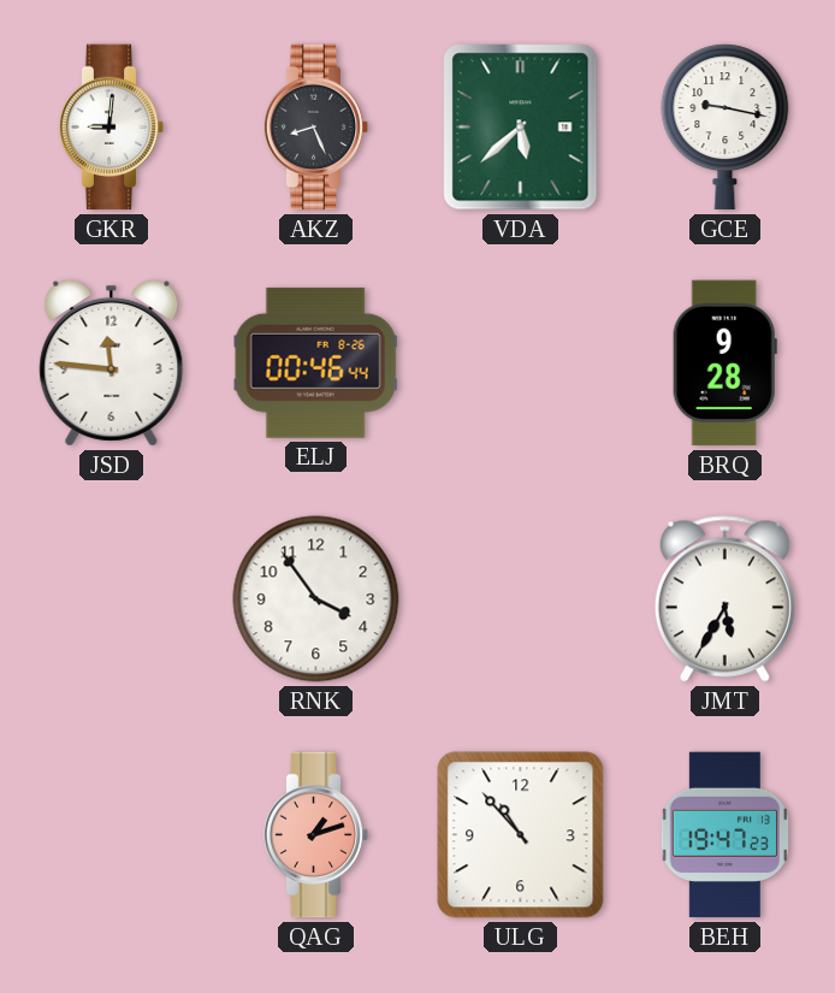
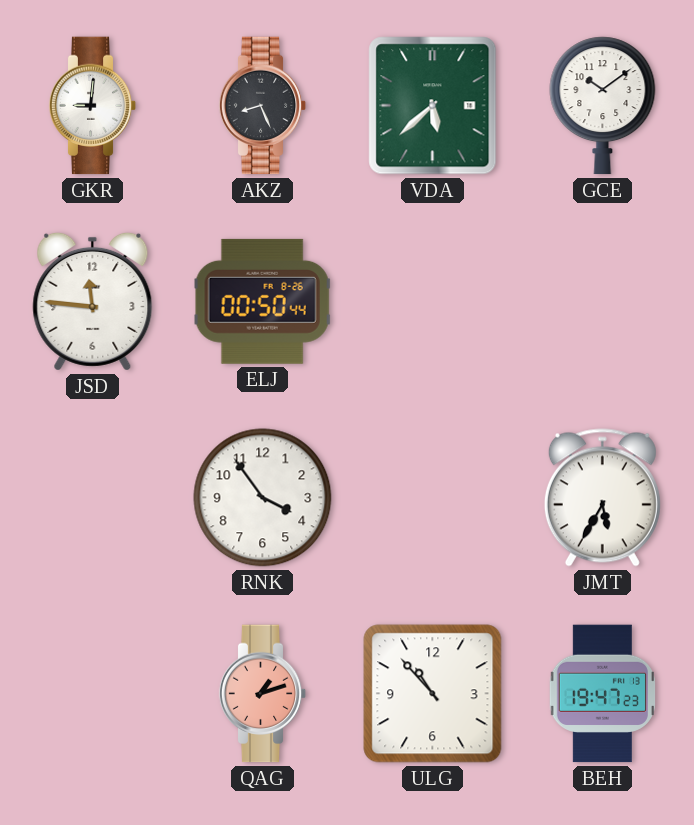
GCE: 9:17 -> 10:09
ELJ: 00:46 -> 00:50
BRQ: 9:28 -> none
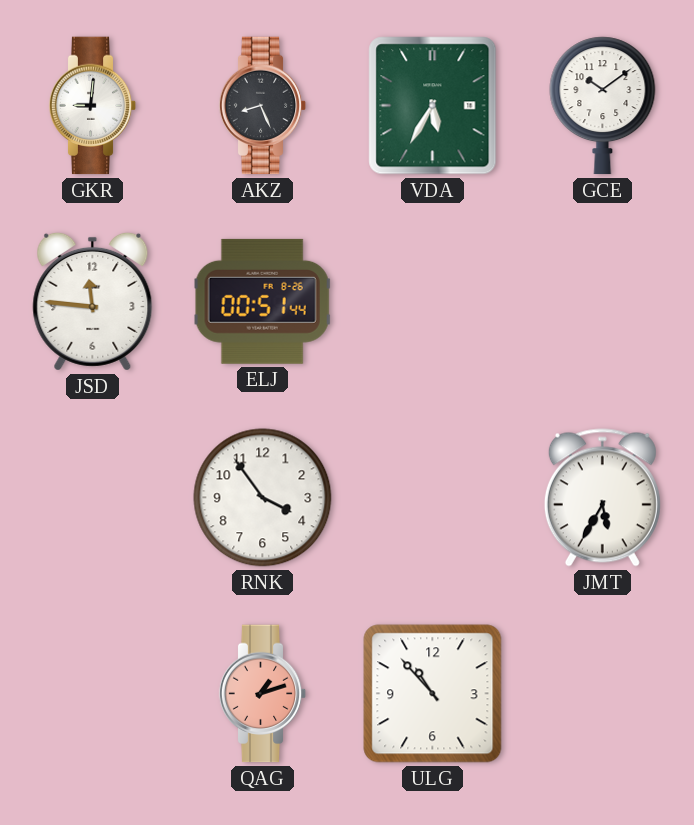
VDA: 5:38 -> 5:35
ELJ: 00:50 -> 00:51
BEH: 19:47 -> none
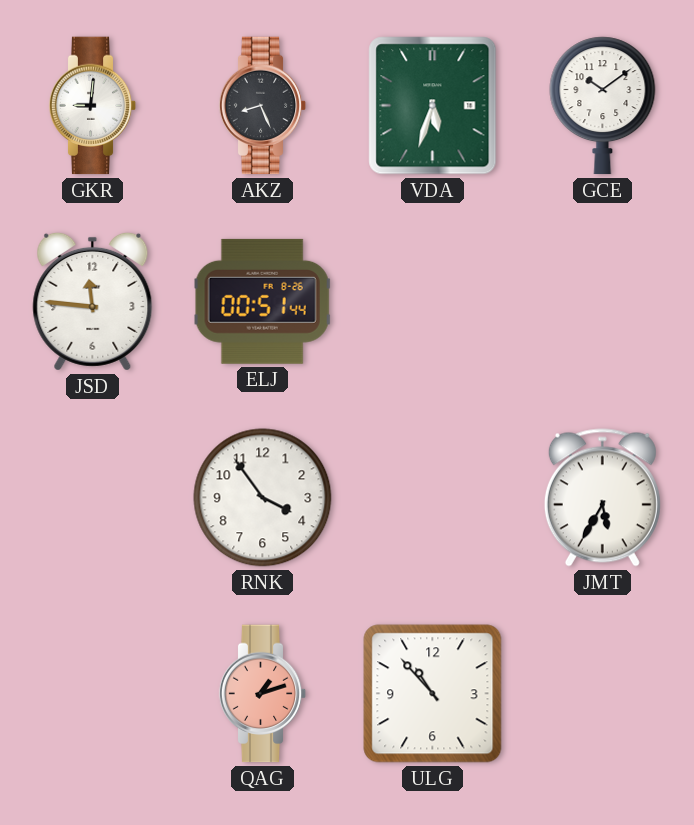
VDA: 5:35 -> 5:33
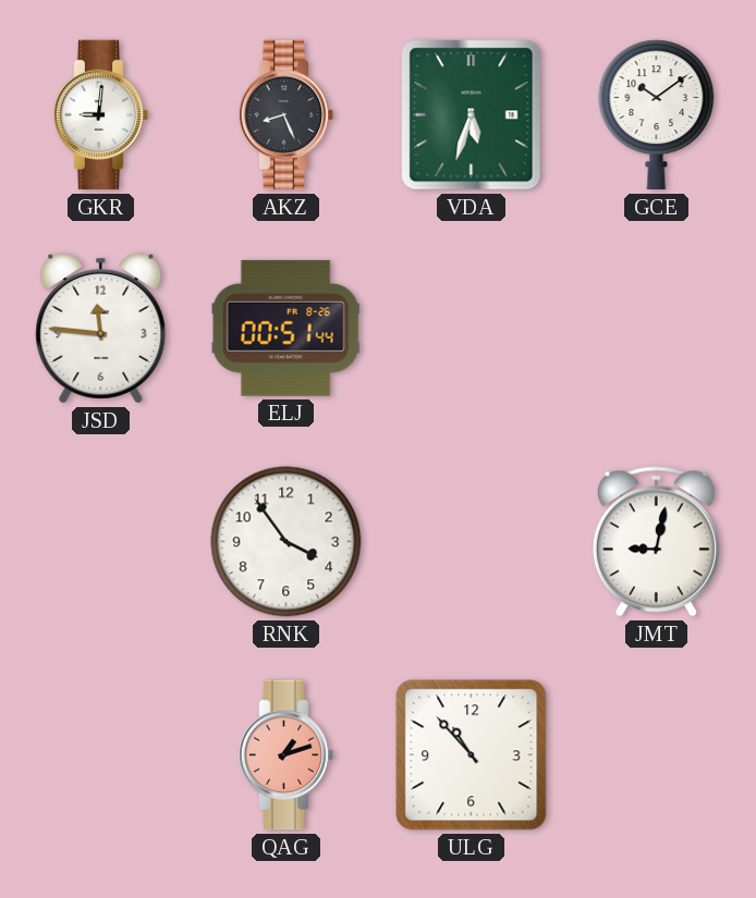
JMT: 5:35 -> 9:02
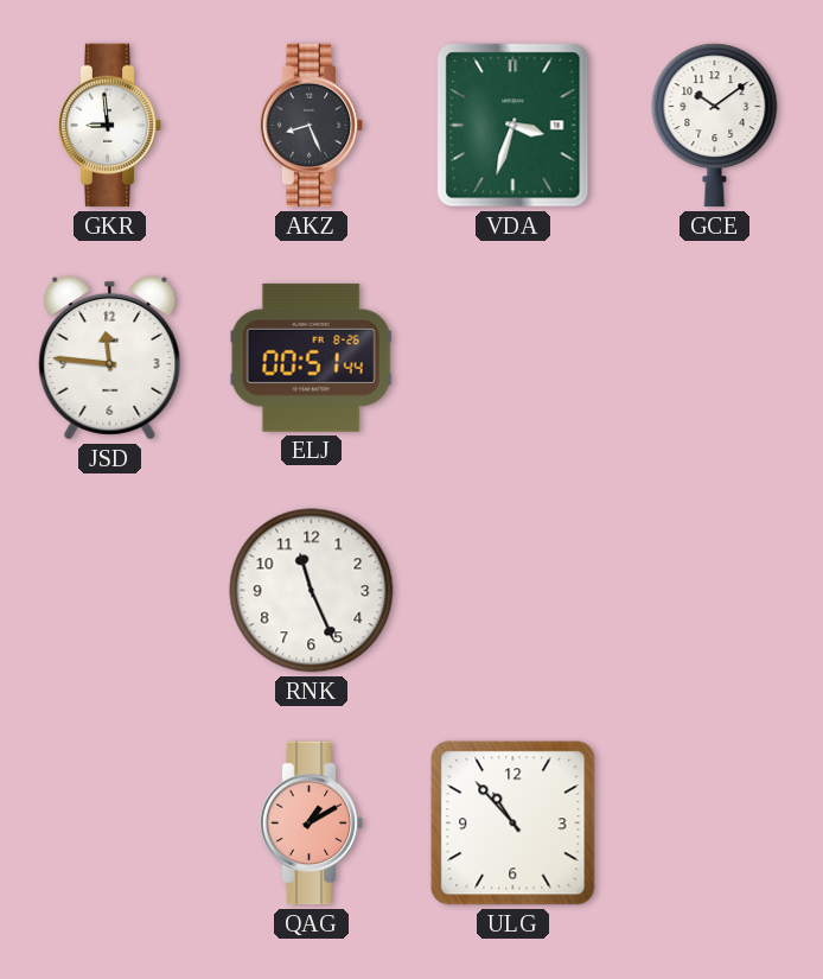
GKR: 9:01 -> 8:59
VDA: 5:33 -> 3:33
RNK: 3:54 -> 11:26
JMT: 9:02 -> none
QAG: 1:12 -> 1:10
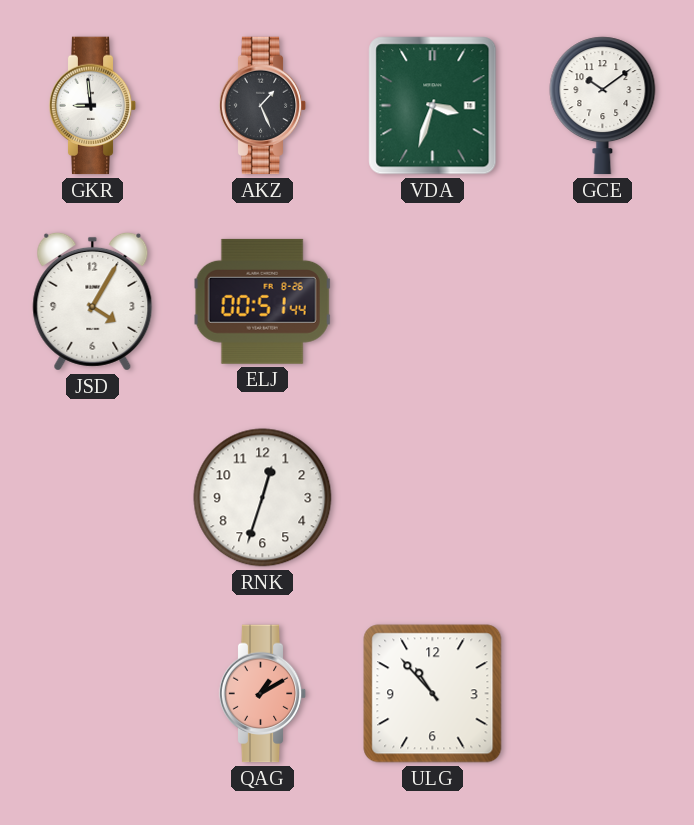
AKZ: 8:26 -> 1:26
JSD: 11:46 -> 4:05
RNK: 11:26 -> 12:33
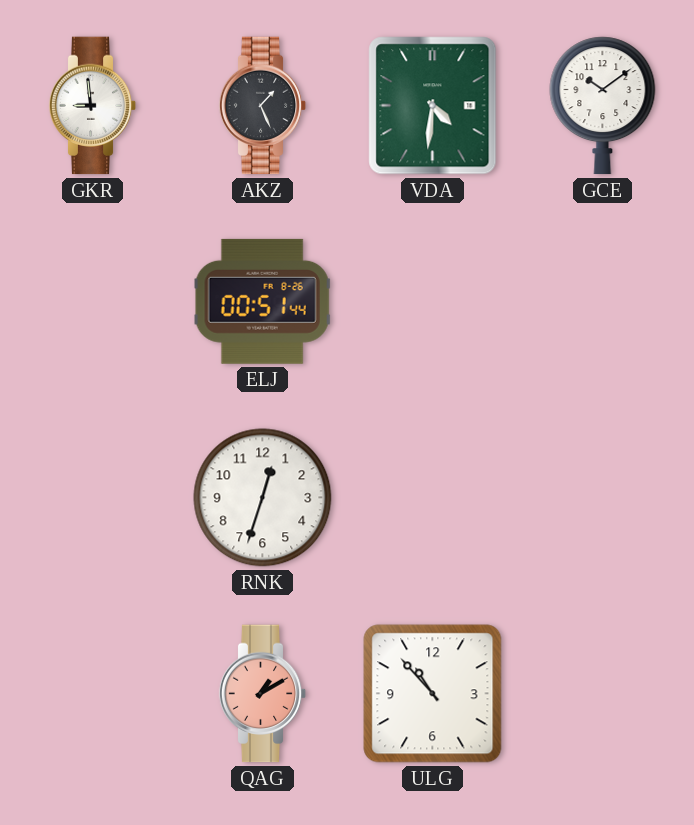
VDA: 3:33 -> 4:31
JSD: 4:05 -> none
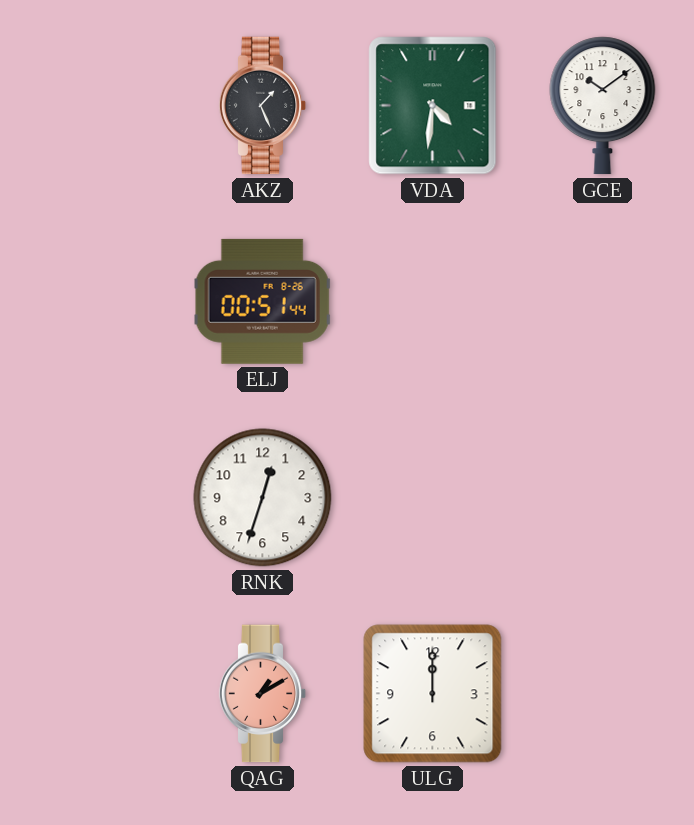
GKR: 8:59 -> none
ULG: 10:53 -> 12:00
